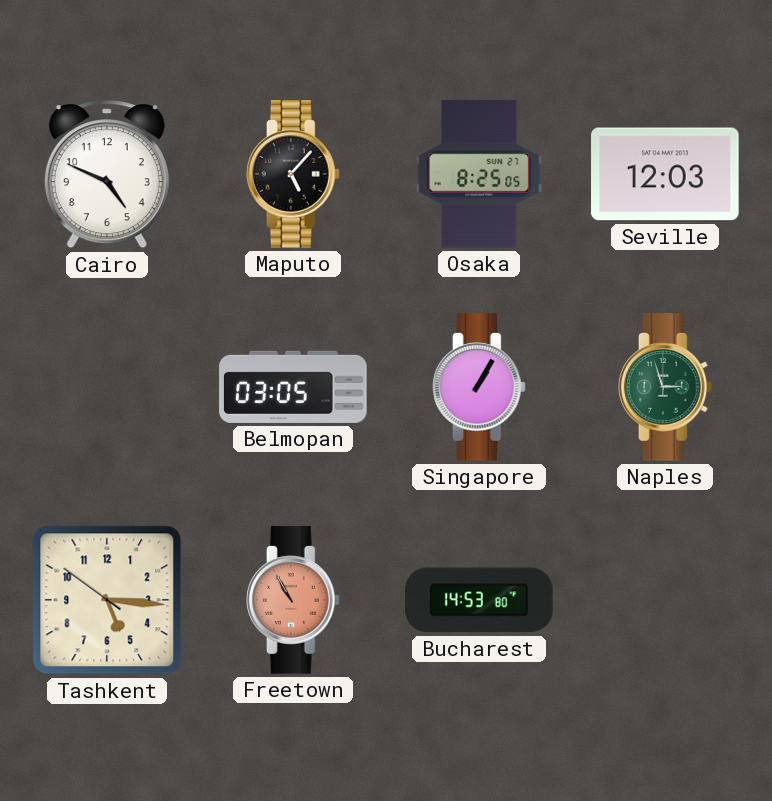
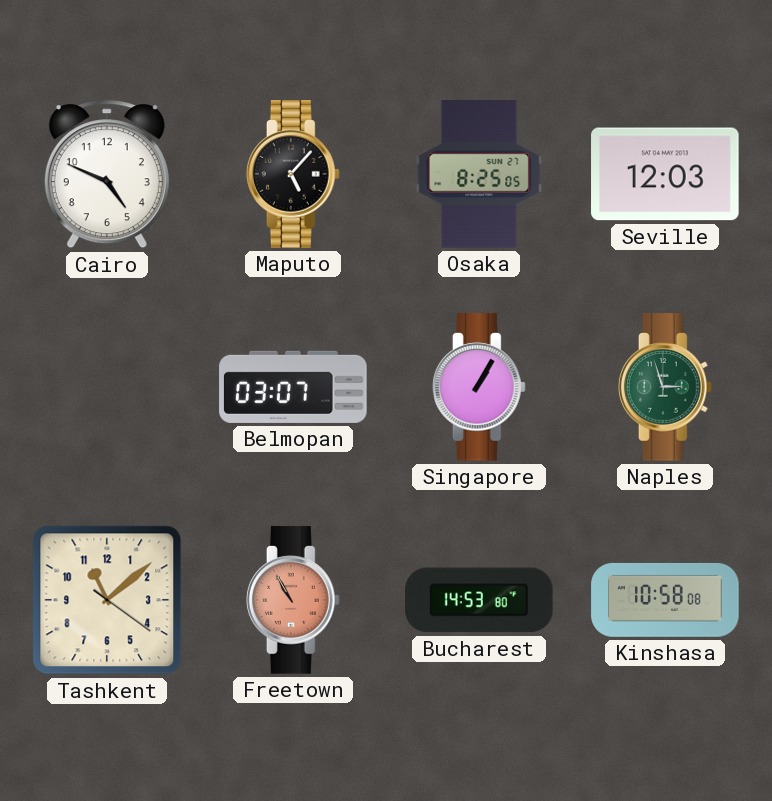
Belmopan: 03:05 -> 03:07
Tashkent: 5:15 -> 11:08
Kinshasa: none -> 10:58
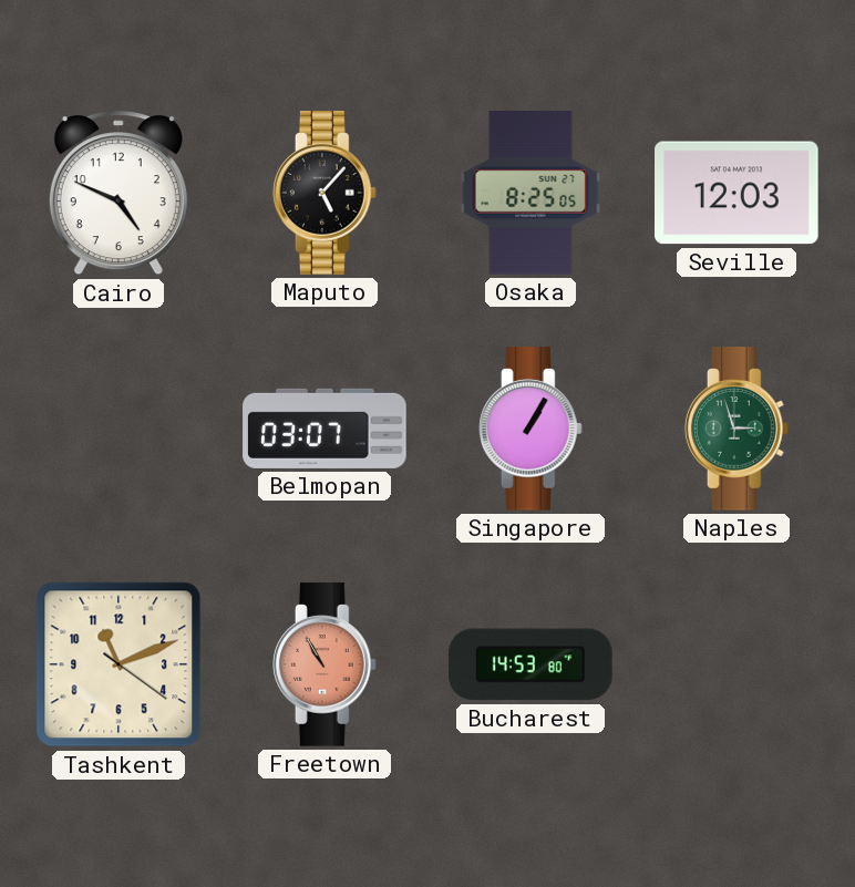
Tashkent: 11:08 -> 11:11
Kinshasa: 10:58 -> none
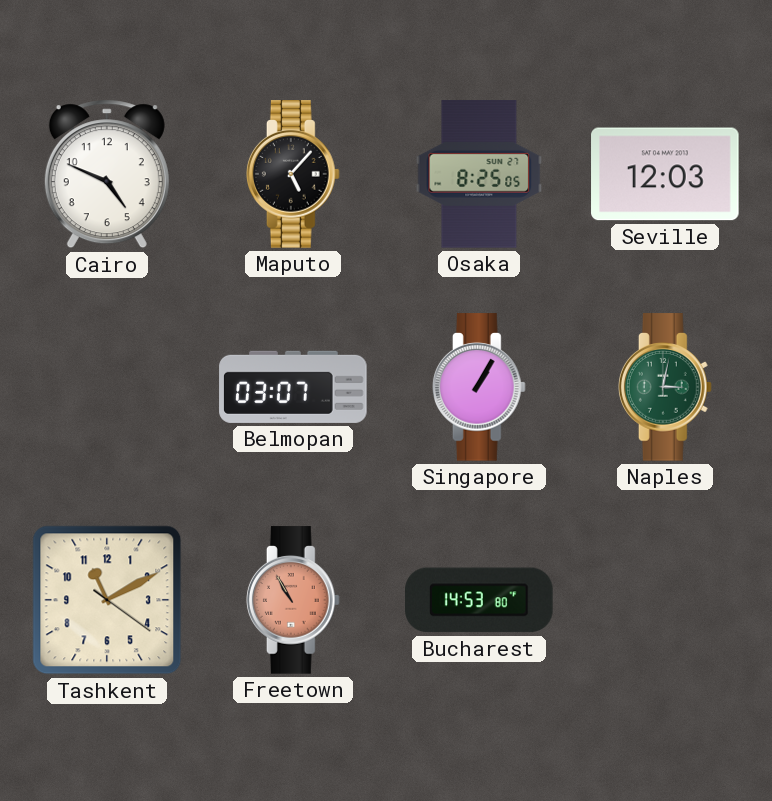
Naples: 2:57 -> 3:02
Tashkent: 11:11 -> 11:10
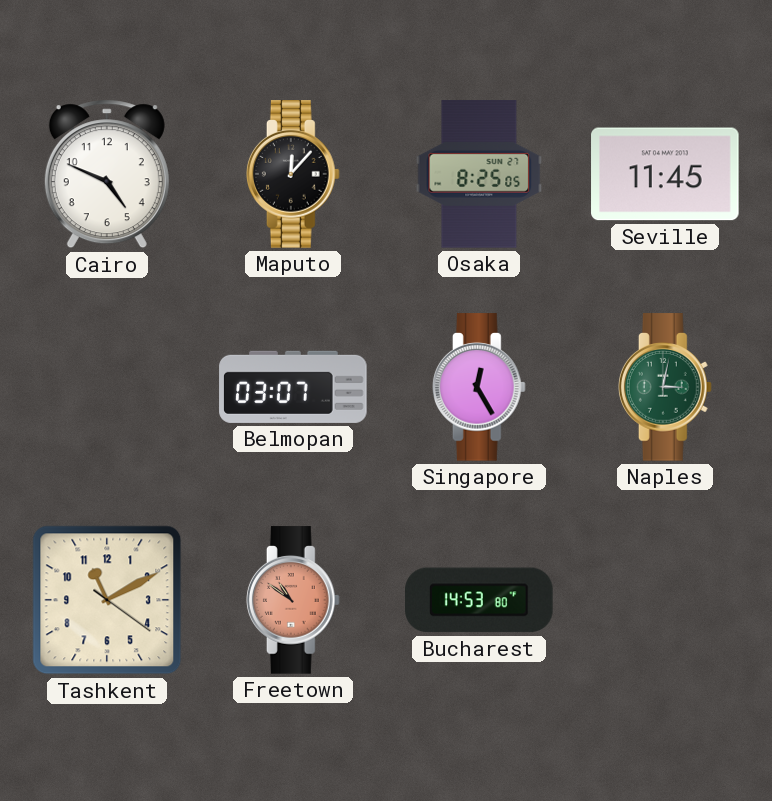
Maputo: 5:07 -> 12:07
Seville: 12:03 -> 11:45
Singapore: 1:05 -> 12:25
Freetown: 10:55 -> 10:51
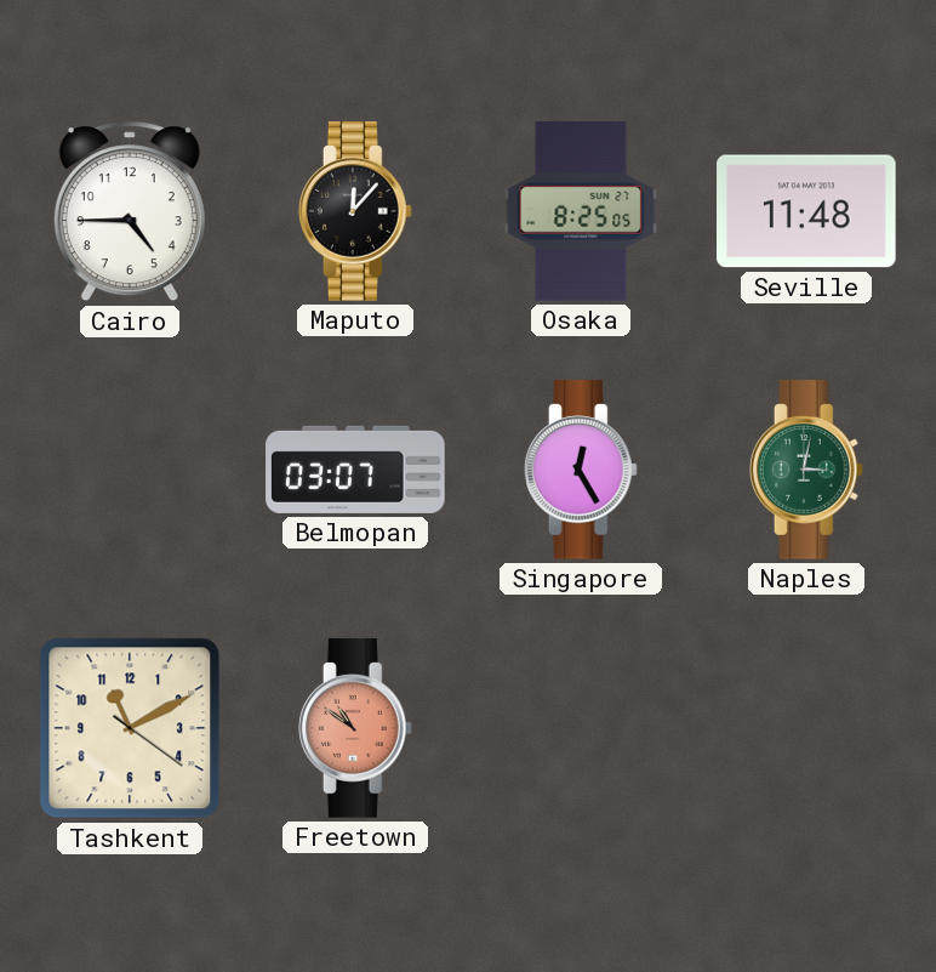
Cairo: 4:49 -> 4:45
Seville: 11:45 -> 11:48
Bucharest: 14:53 -> none
